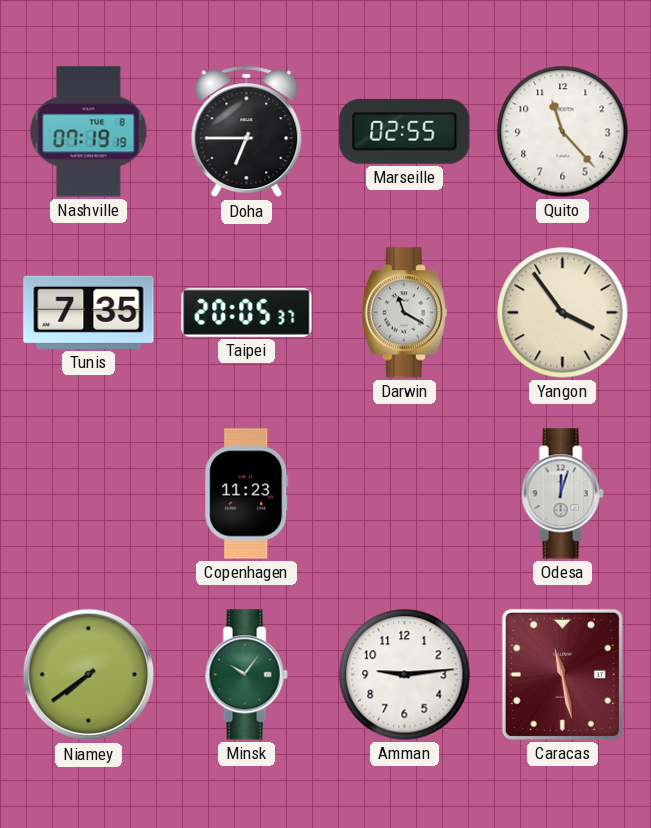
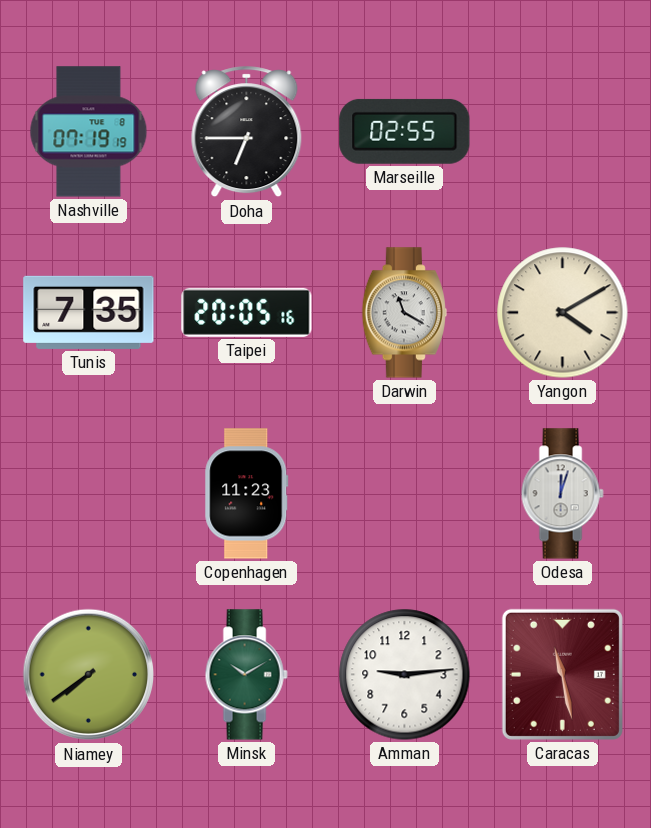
Quito: 11:23 -> none
Taipei: 20:05:37 -> 20:05:16
Yangon: 3:54 -> 4:10
Minsk: 10:06 -> 10:10
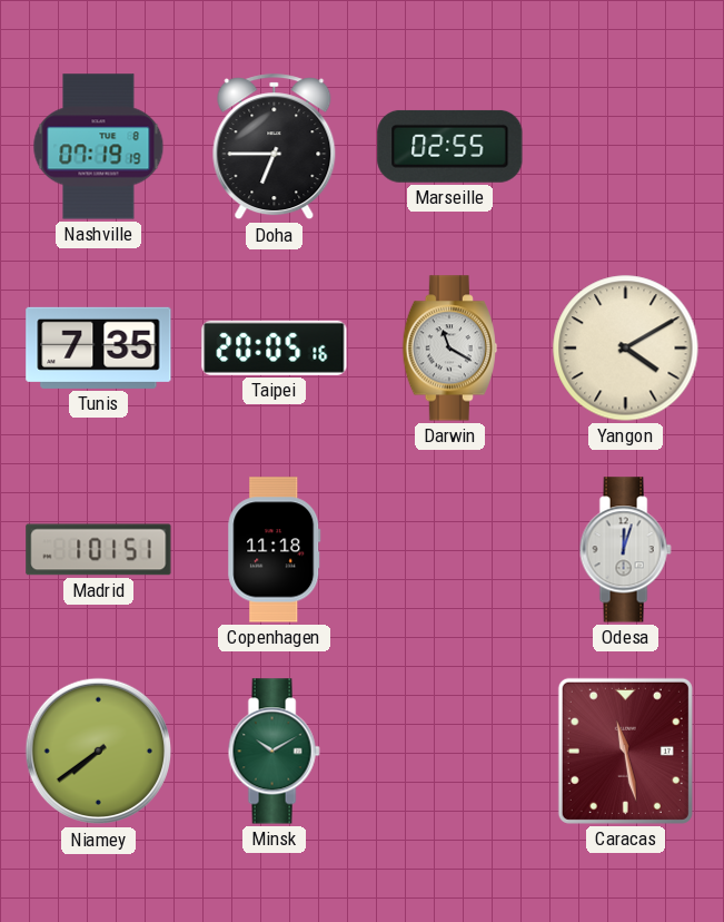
Madrid: none -> 1:01
Copenhagen: 11:23 -> 11:18
Amman: 9:14 -> none
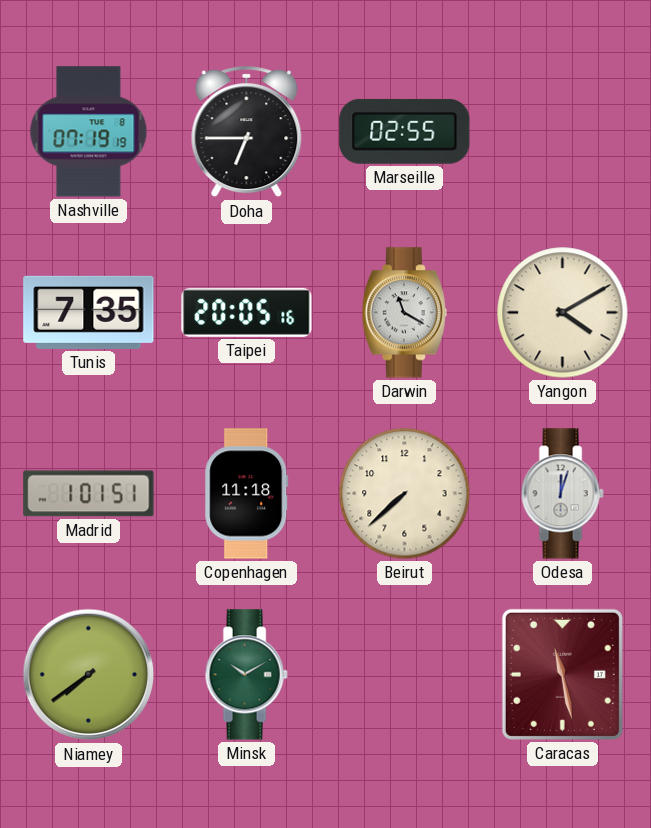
Beirut: none -> 7:38
